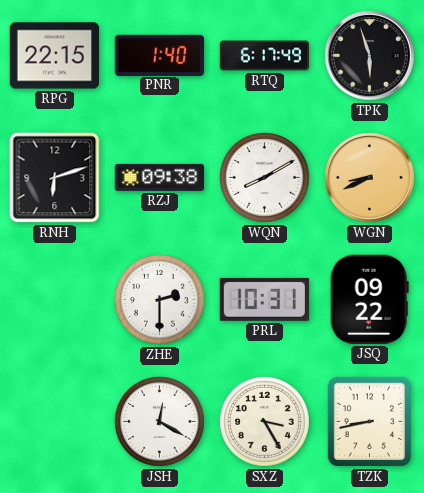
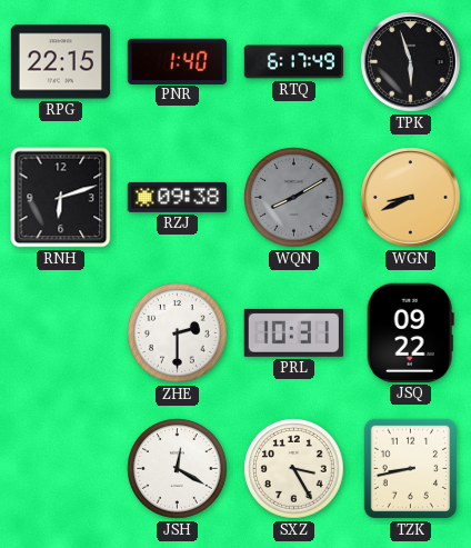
WQN dial: white -> grey
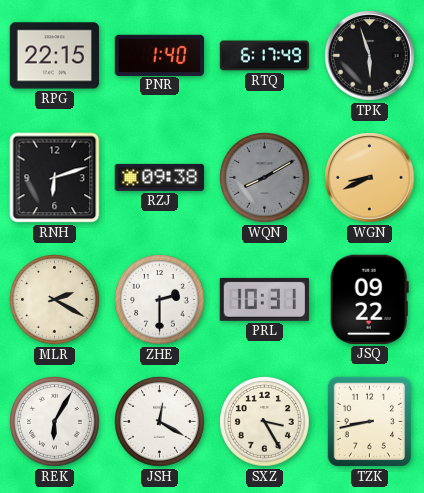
MLR: none -> 2:20
REK: none -> 6:05
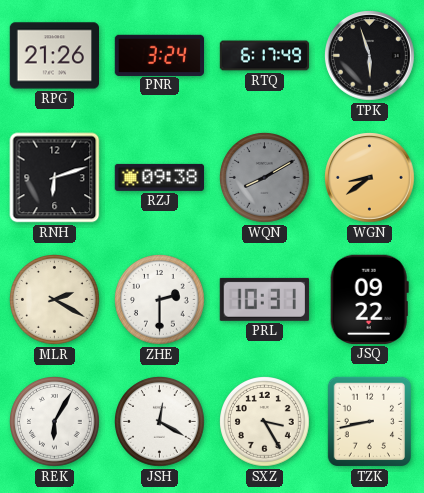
RPG: 22:15 -> 21:26
PNR: 1:40 -> 3:24
WGN: 8:41 -> 8:39
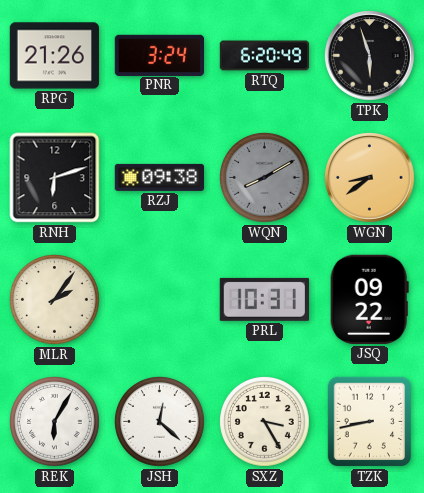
RTQ: 6:17 -> 6:20
MLR: 2:20 -> 2:06
ZHE: 2:30 -> none
JSH: 12:20 -> 12:22
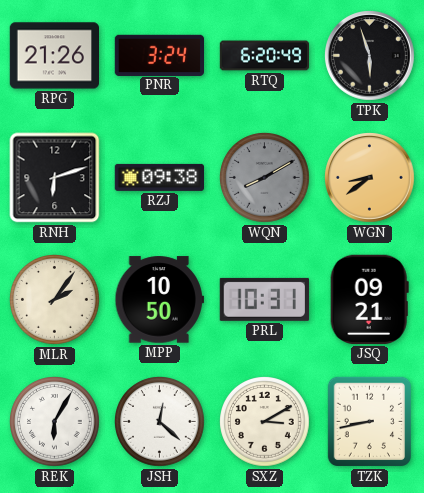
MPP: none -> 10:50
JSQ: 09:22 -> 09:21
SXZ: 3:25 -> 3:10
